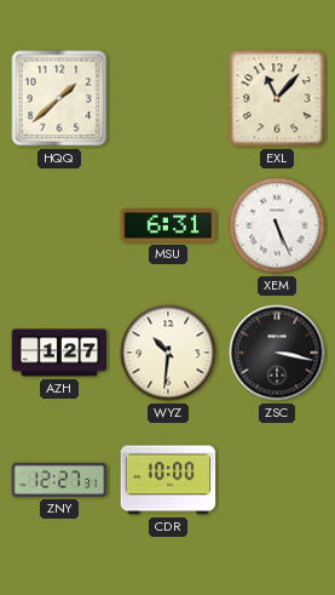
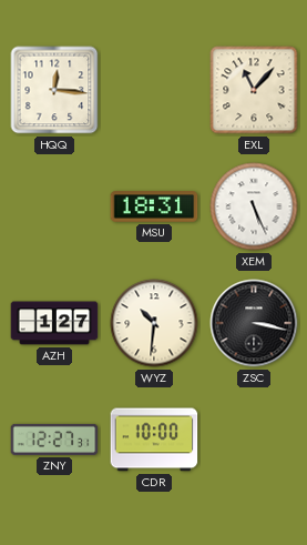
HQQ: 1:38 -> 12:16
MSU: 6:31 -> 18:31
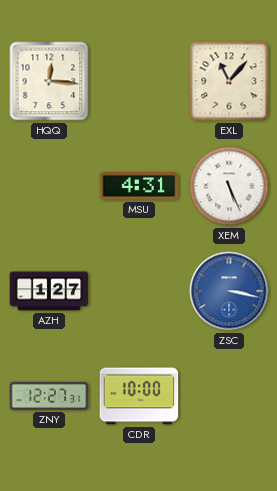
MSU: 18:31 -> 4:31
WYZ: 10:31 -> none
ZSC dial: black -> blue
